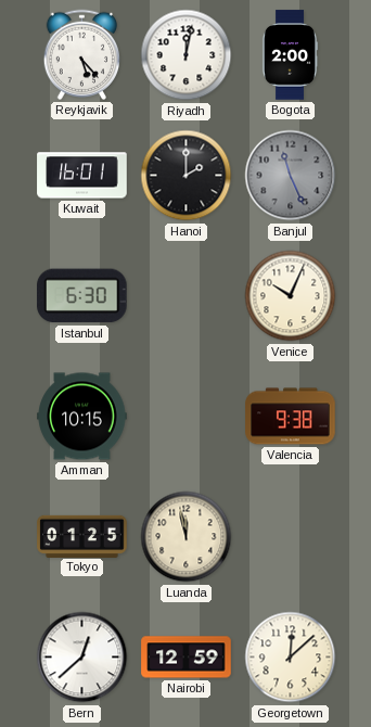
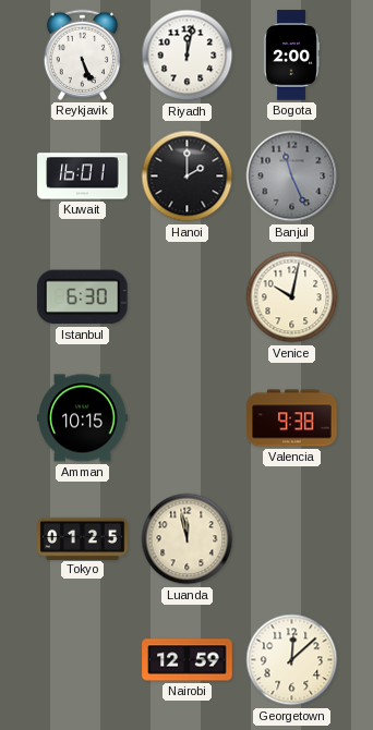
Reykjavik: 5:23 -> 5:26
Venice: 10:04 -> 10:02
Bern: 12:38 -> none
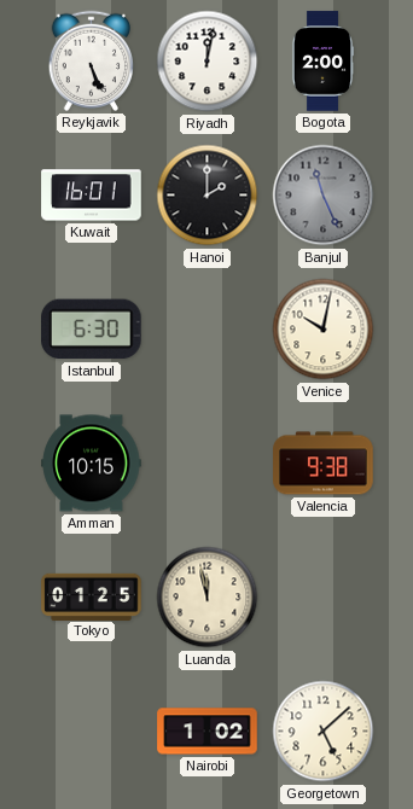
Nairobi: 12:59 -> 1:02
Georgetown: 12:08 -> 5:08
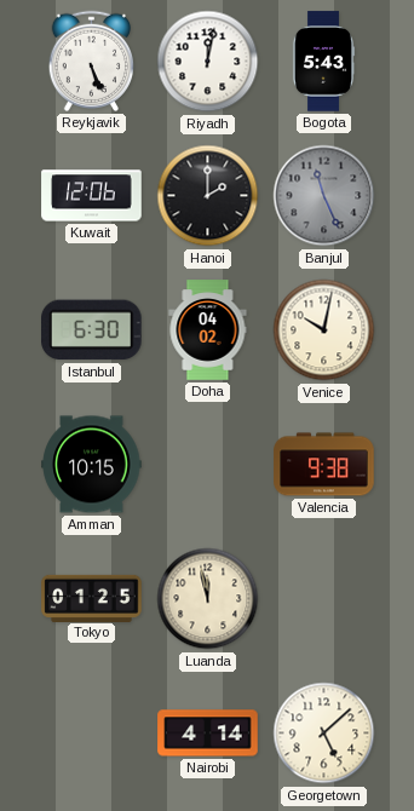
Bogota: 2:00 -> 5:43
Kuwait: 16:01 -> 12:06
Doha: none -> 04:02
Nairobi: 1:02 -> 4:14
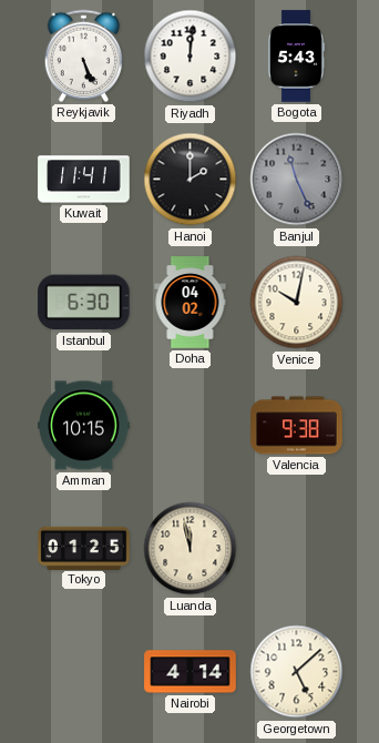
Riyadh: 12:02 -> 12:01
Kuwait: 12:06 -> 11:41
